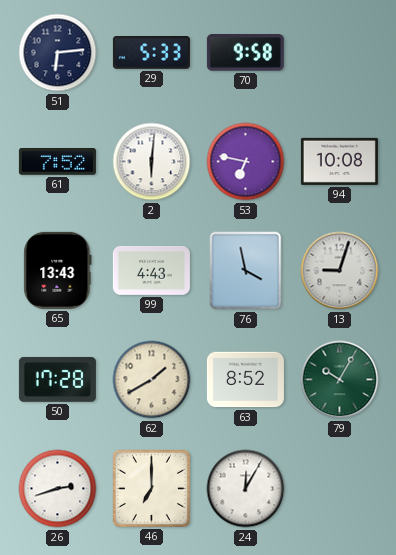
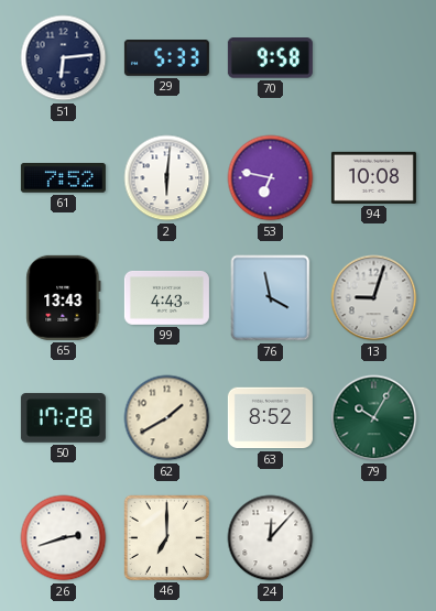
24: 12:05 -> 12:07
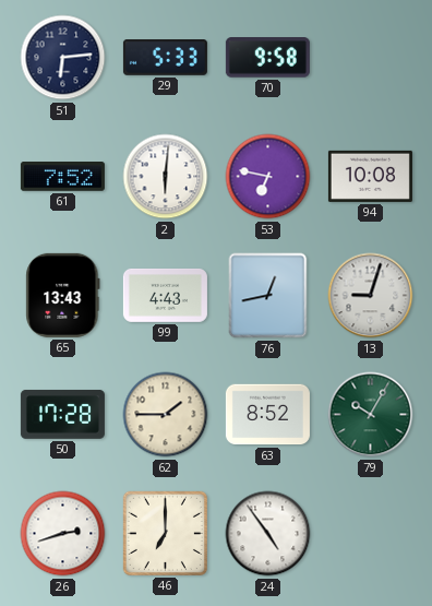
76: 3:58 -> 12:43
62: 1:40 -> 1:45
24: 12:07 -> 4:54
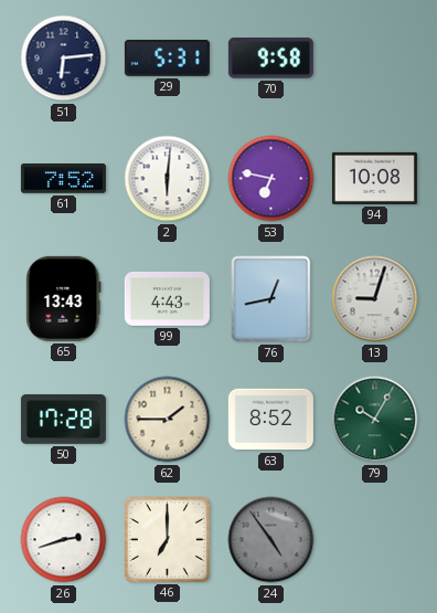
29: 5:33 -> 5:31
24 dial: white -> grey
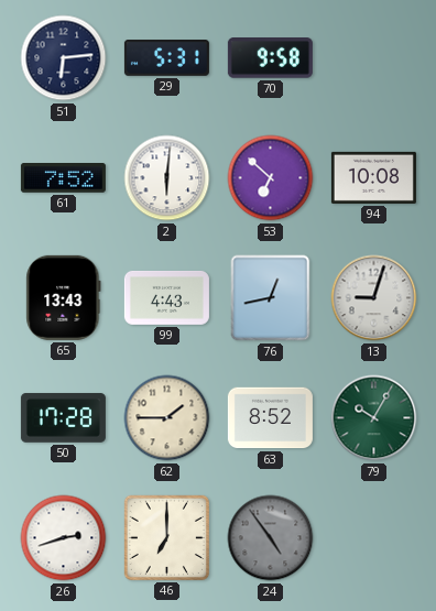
53: 6:47 -> 6:52
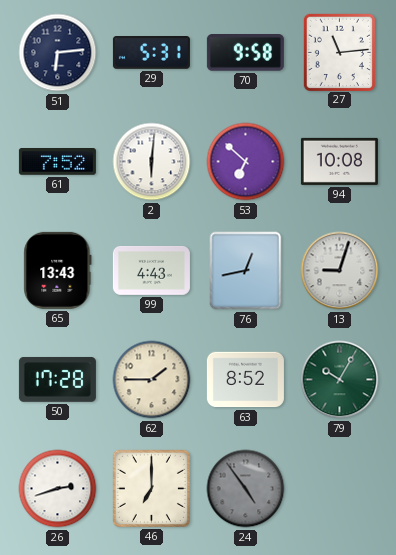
27: none -> 11:14
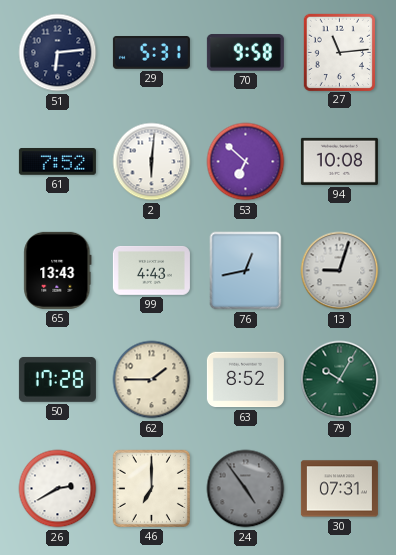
26: 2:42 -> 2:40
30: none -> 07:31
